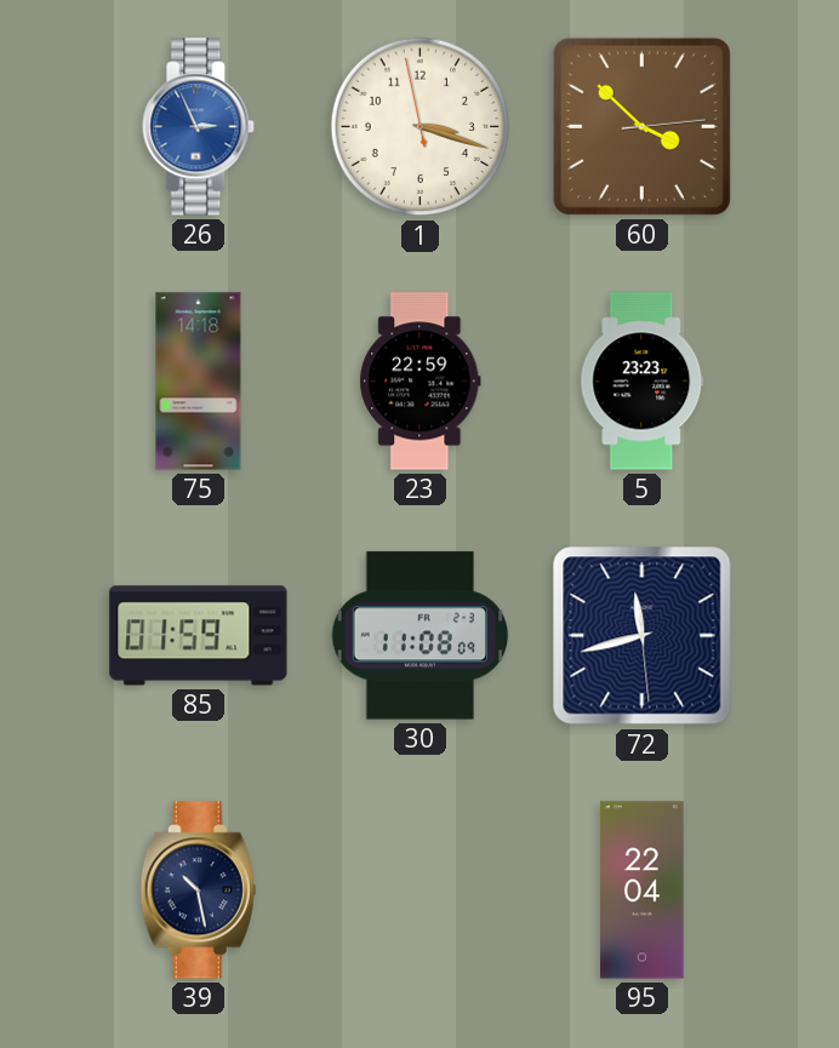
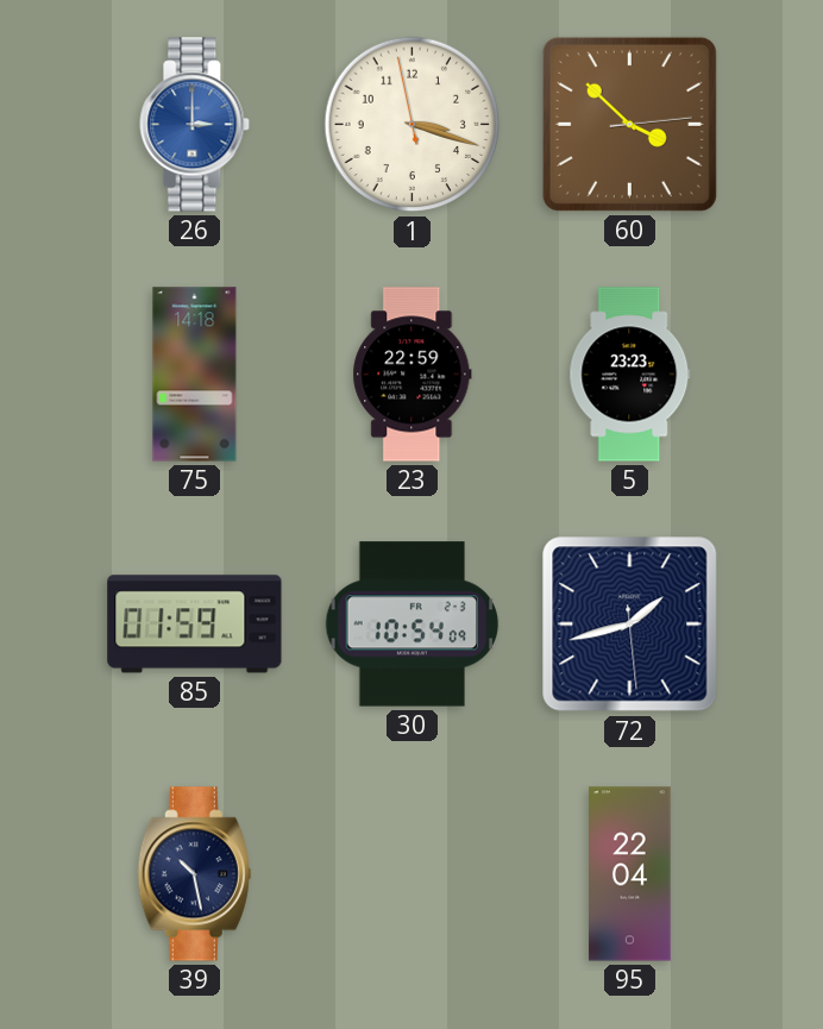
26: 2:56 -> 3:00
30: 11:08 -> 10:54
72: 11:42 -> 1:42
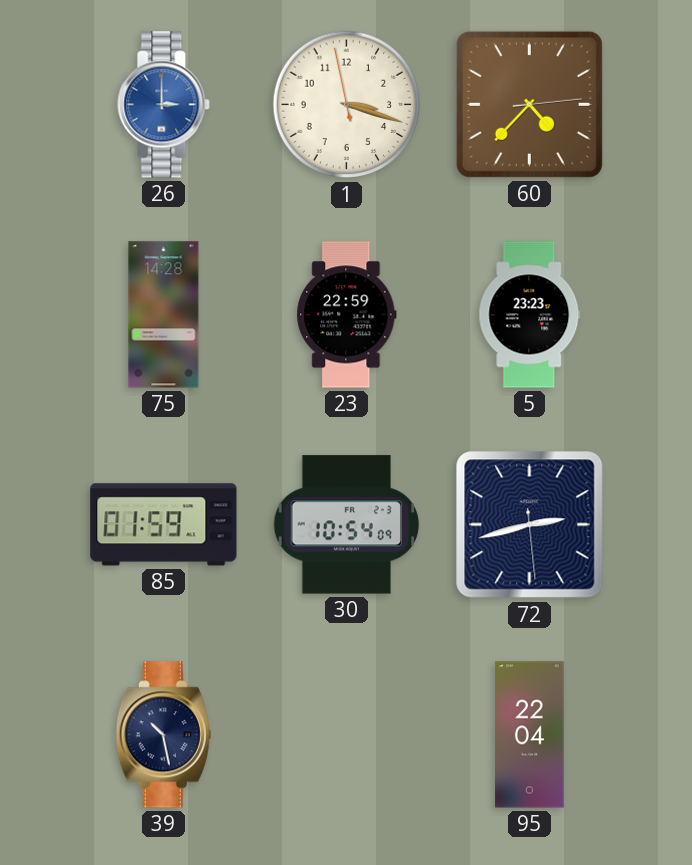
60: 3:52 -> 4:37
75: 14:18 -> 14:28
72: 1:42 -> 2:42
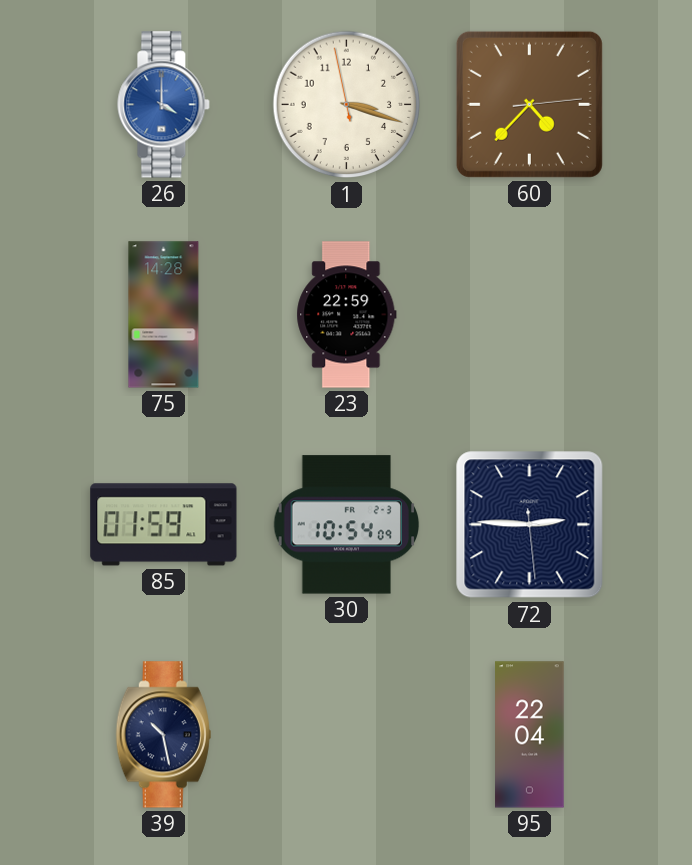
26: 3:00 -> 4:00
5: 23:23 -> none
72: 2:42 -> 2:45
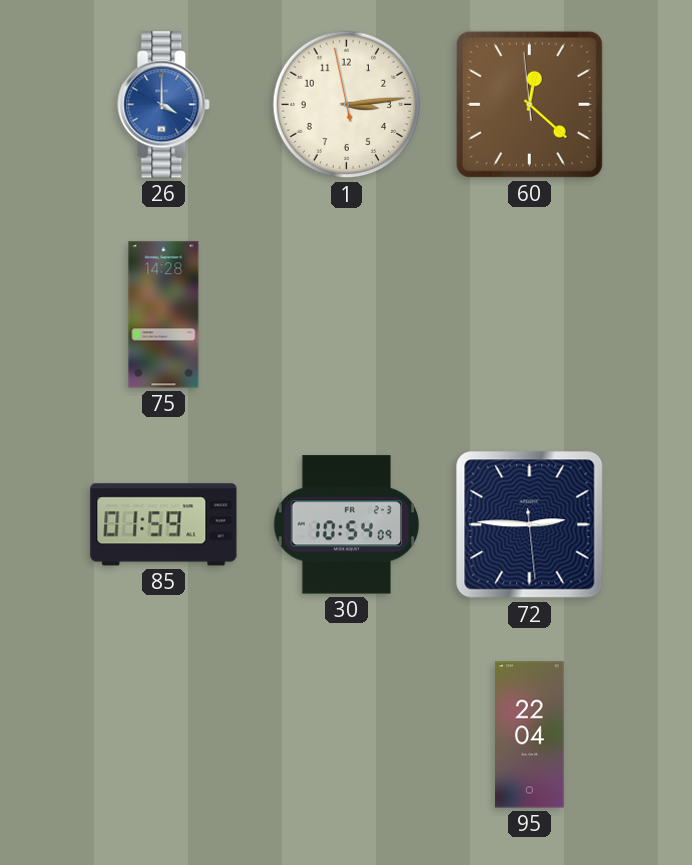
1: 3:17 -> 3:13
60: 4:37 -> 12:21
23: 22:59 -> none
39: 10:28 -> none
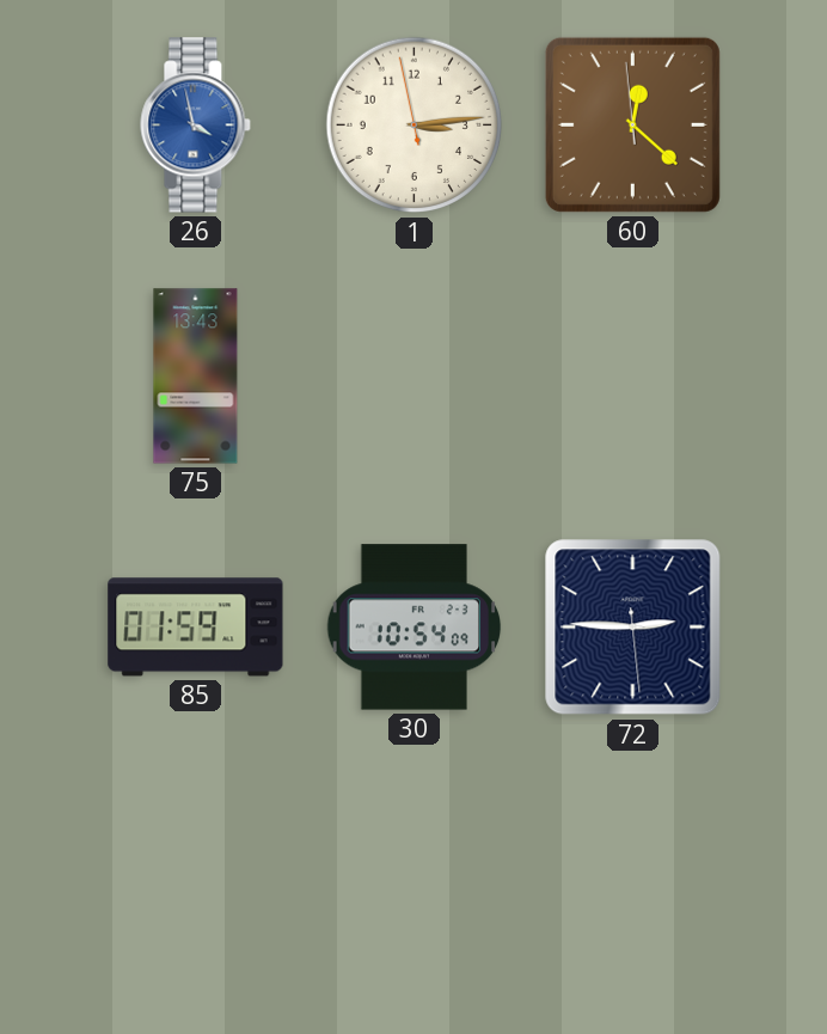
26: 4:00 -> 3:58
75: 14:28 -> 13:43
95: 22:04 -> none
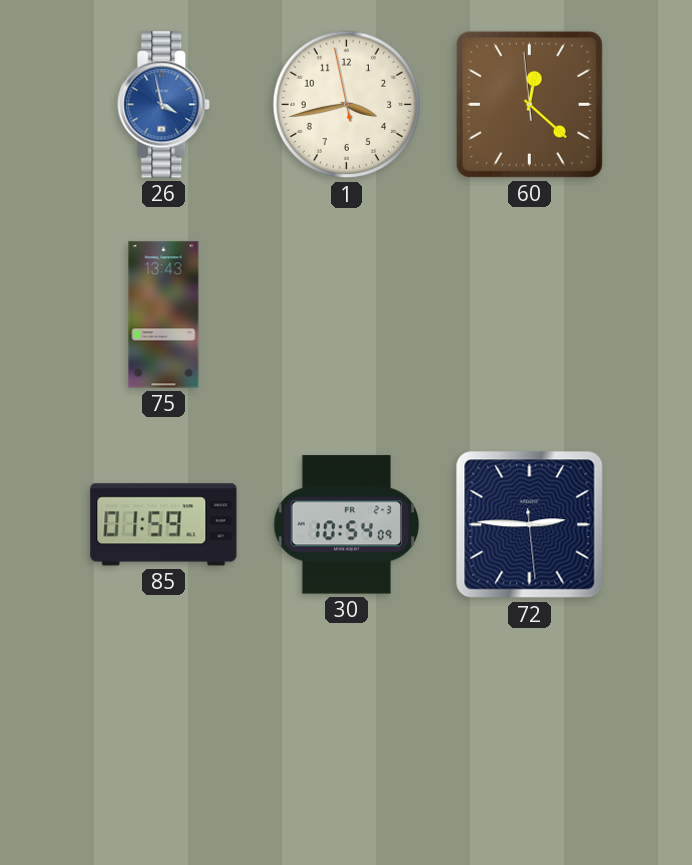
1: 3:13 -> 3:42
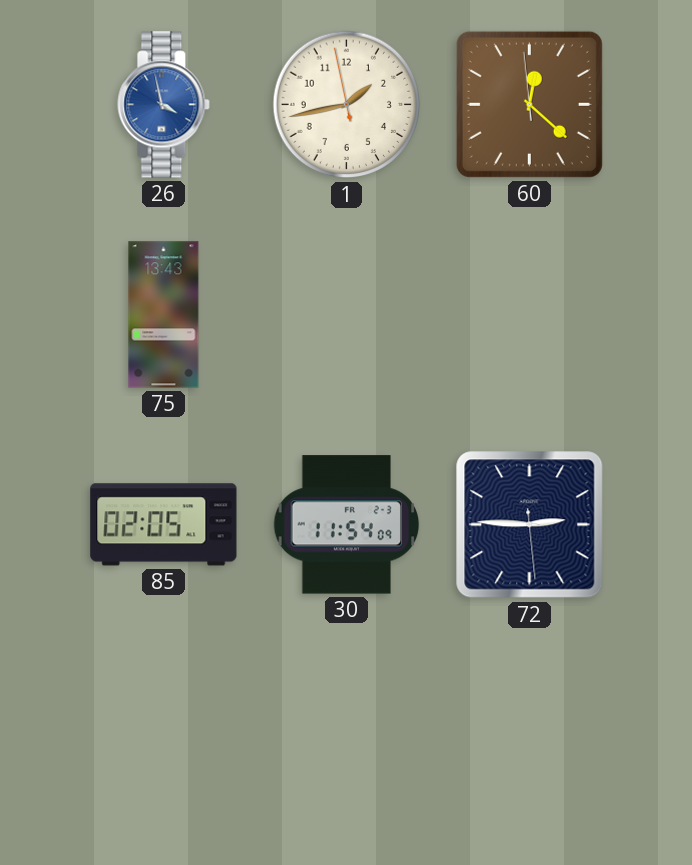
1: 3:42 -> 1:42
85: 01:59 -> 02:05
30: 10:54 -> 11:54
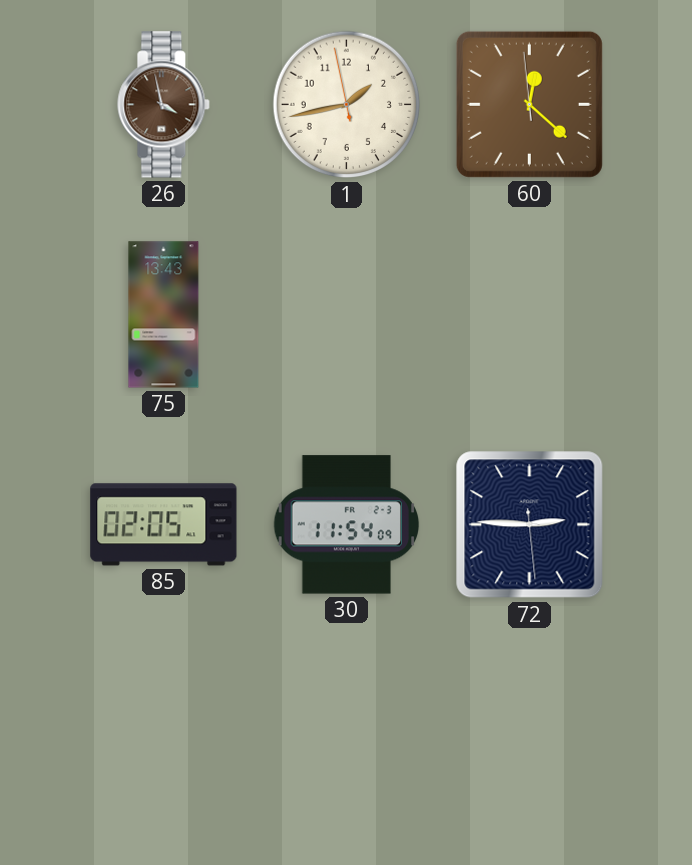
26 dial: blue -> brown
